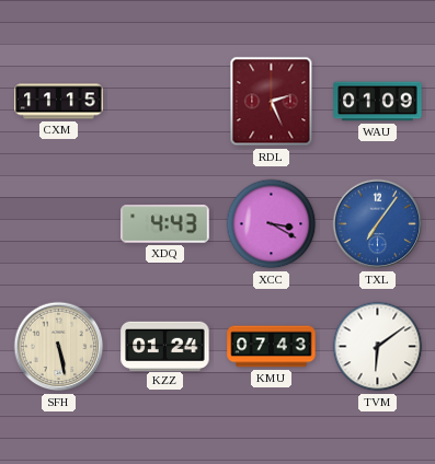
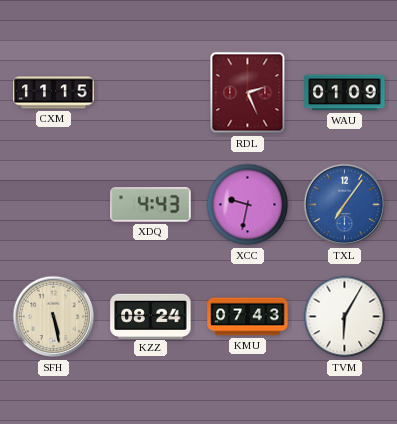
XCC: 3:20 -> 9:32
KZZ: 01:24 -> 08:24
TVM: 6:09 -> 6:05
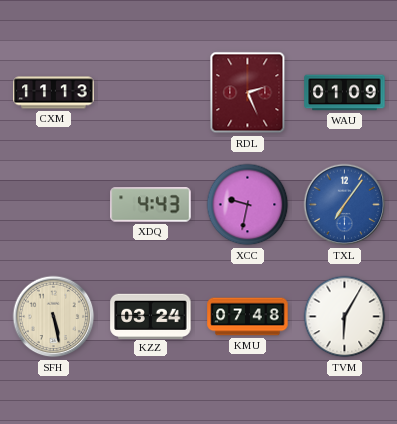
CXM: 11:15 -> 11:13
KZZ: 08:24 -> 03:24
KMU: 07:43 -> 07:48
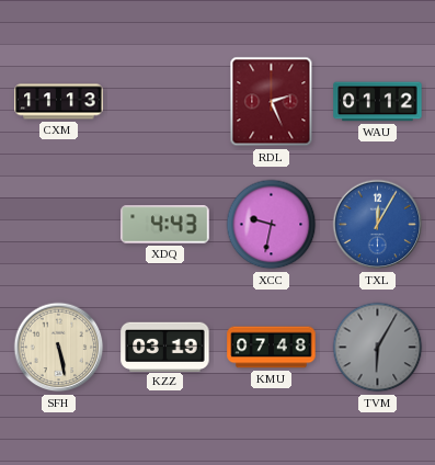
WAU: 01:09 -> 01:12
TXL: 7:06 -> 12:05
KZZ: 03:24 -> 03:19
TVM dial: white -> grey
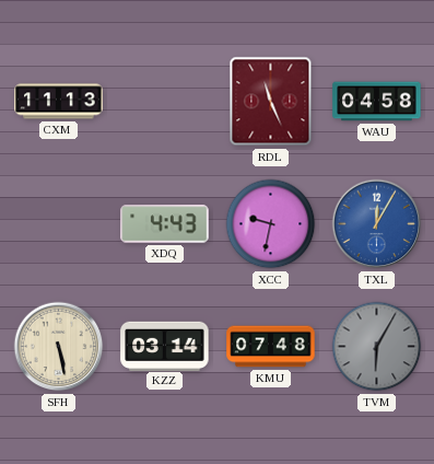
RDL: 2:26 -> 11:26
WAU: 01:12 -> 04:58
KZZ: 03:19 -> 03:14
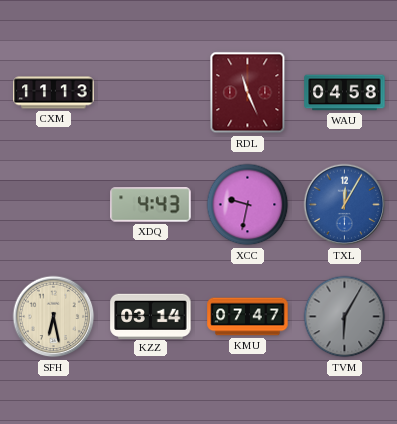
SFH: 5:28 -> 6:28
KMU: 07:48 -> 07:47
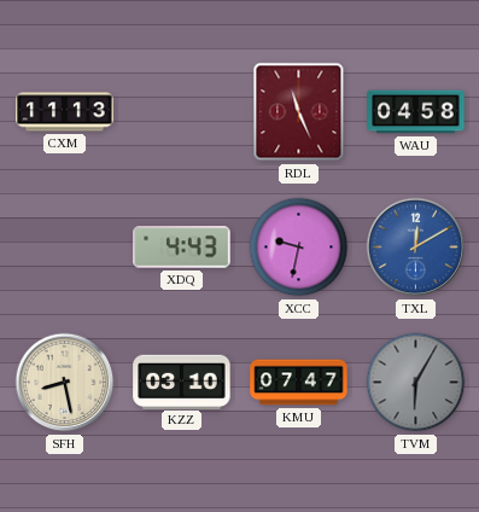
TXL: 12:05 -> 12:10
SFH: 6:28 -> 8:28
KZZ: 03:14 -> 03:10
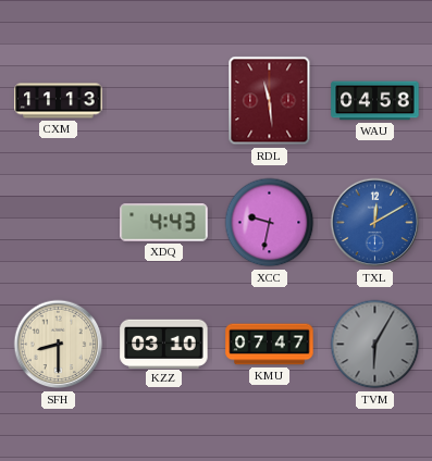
RDL: 11:26 -> 11:29
SFH: 8:28 -> 8:30
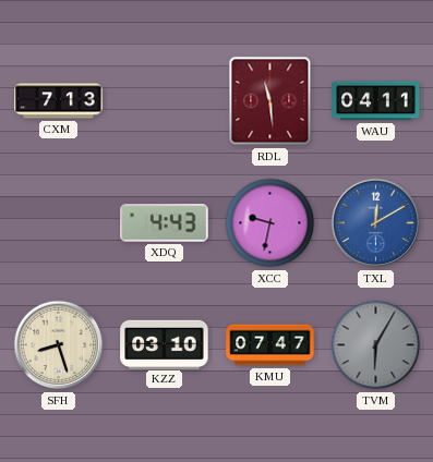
CXM: 11:13 -> 7:13
WAU: 04:58 -> 04:11
SFH: 8:30 -> 8:27
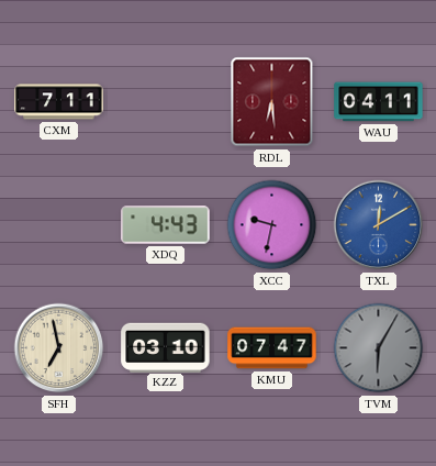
CXM: 7:13 -> 7:11
RDL: 11:29 -> 6:29
SFH: 8:27 -> 6:58
